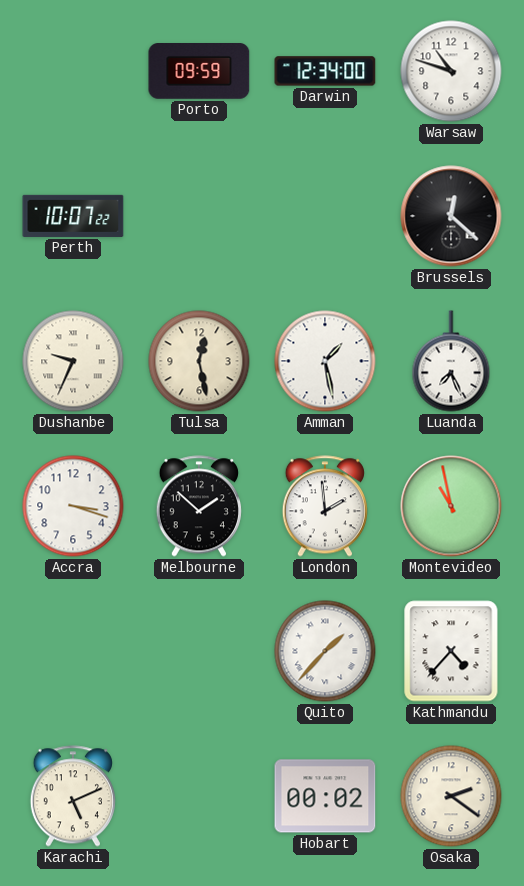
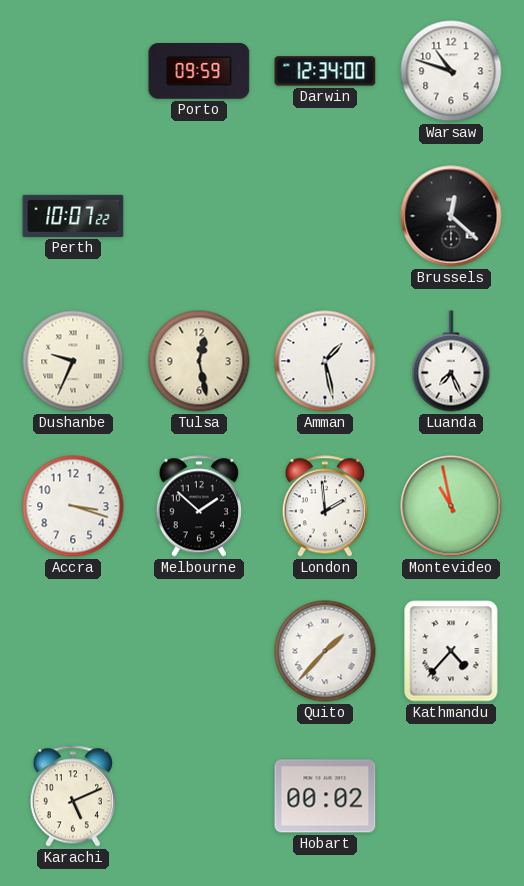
Osaka: 2:21 -> none
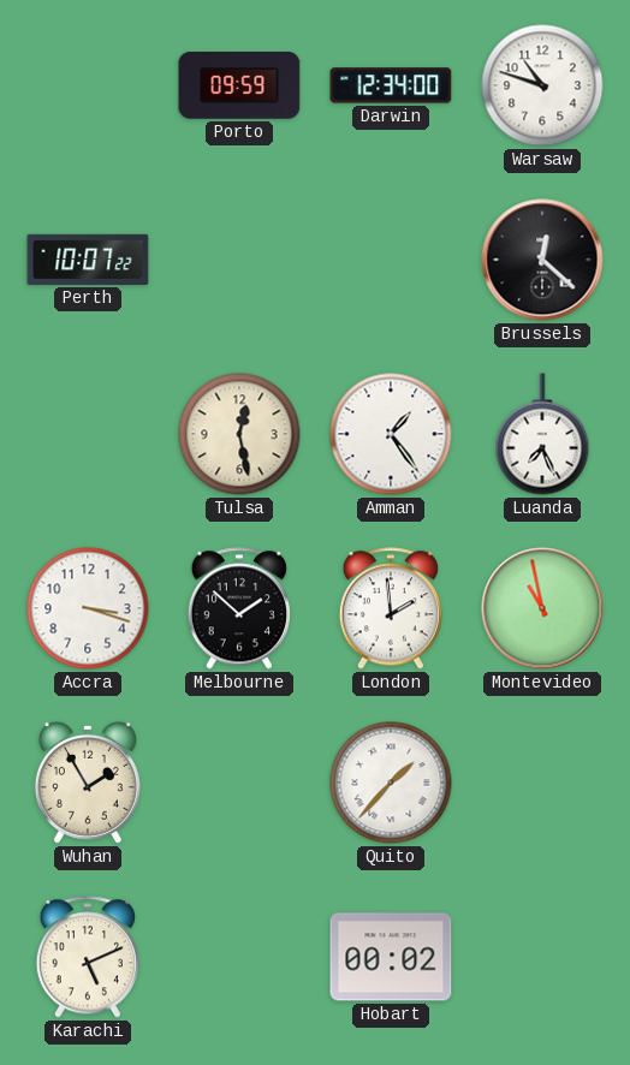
Dushanbe: 9:34 -> none
Amman: 1:28 -> 1:24
Wuhan: none -> 1:55
Kathmandu: 4:37 -> none
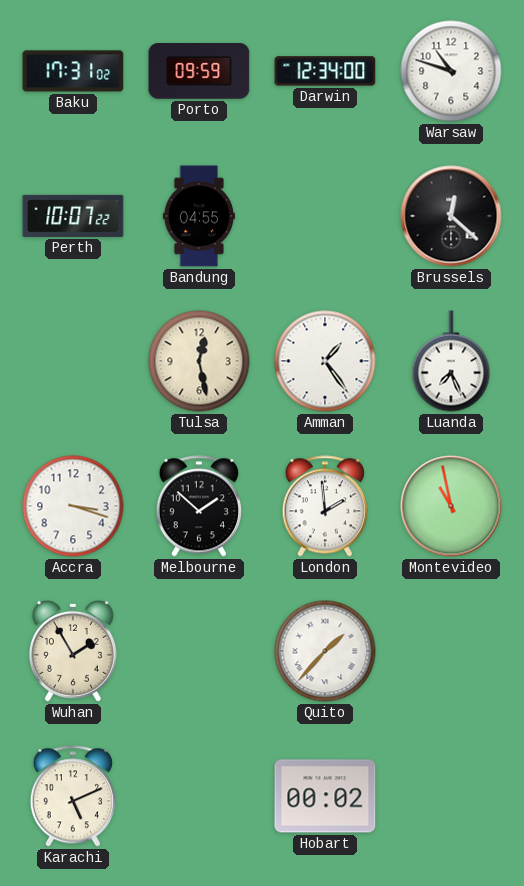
Baku: none -> 17:31
Bandung: none -> 04:55
